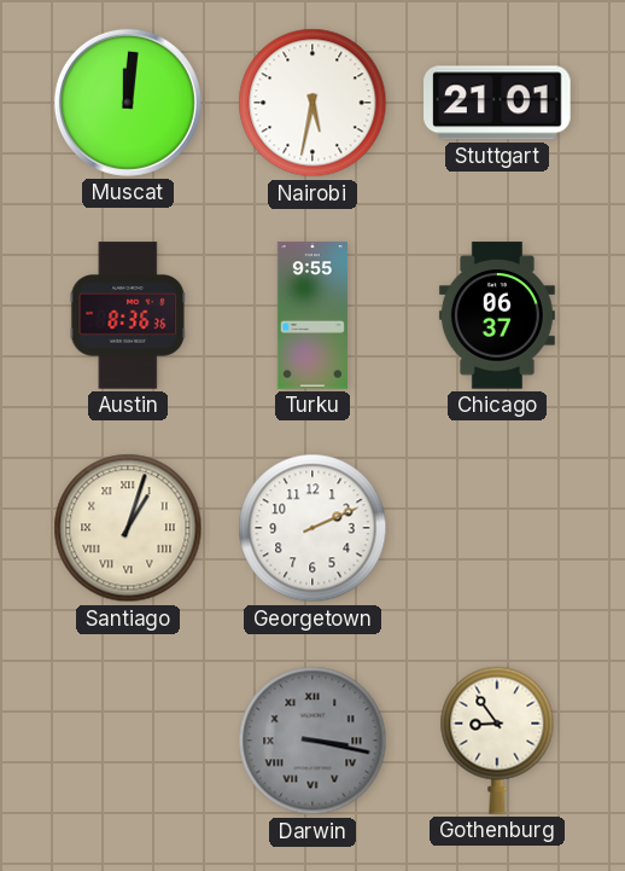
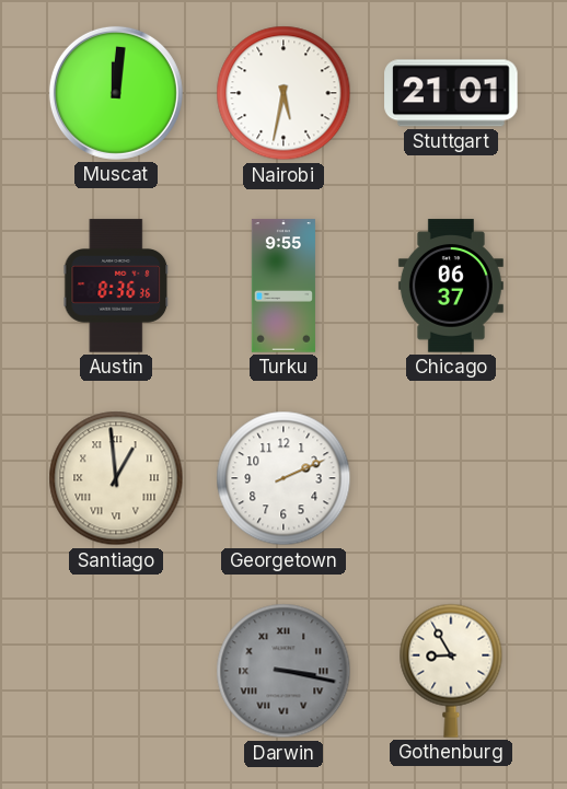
Santiago: 1:03 -> 12:59
Gothenburg: 8:54 -> 8:55
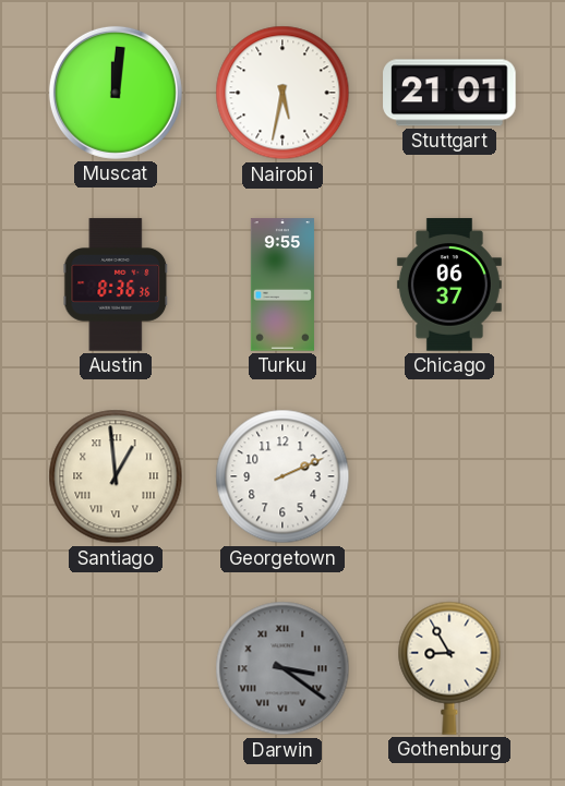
Darwin: 3:17 -> 3:21
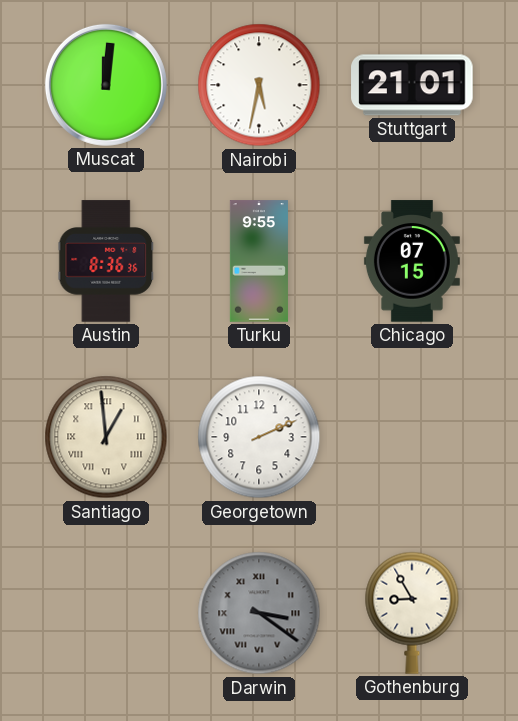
Chicago: 06:37 -> 07:15
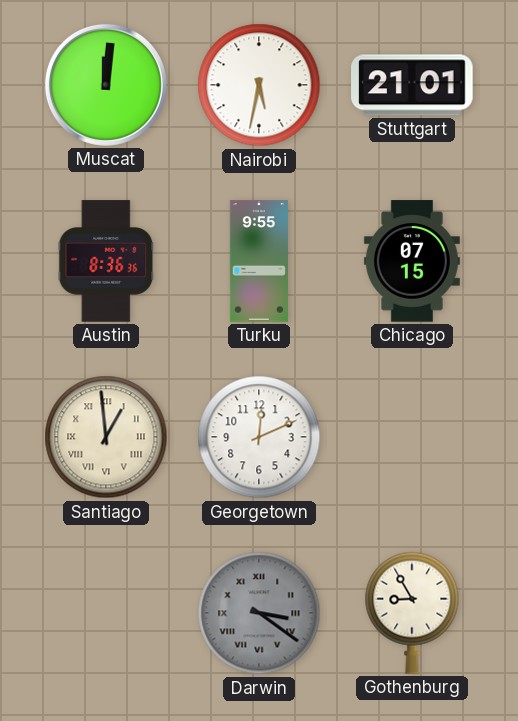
Georgetown: 2:11 -> 12:11
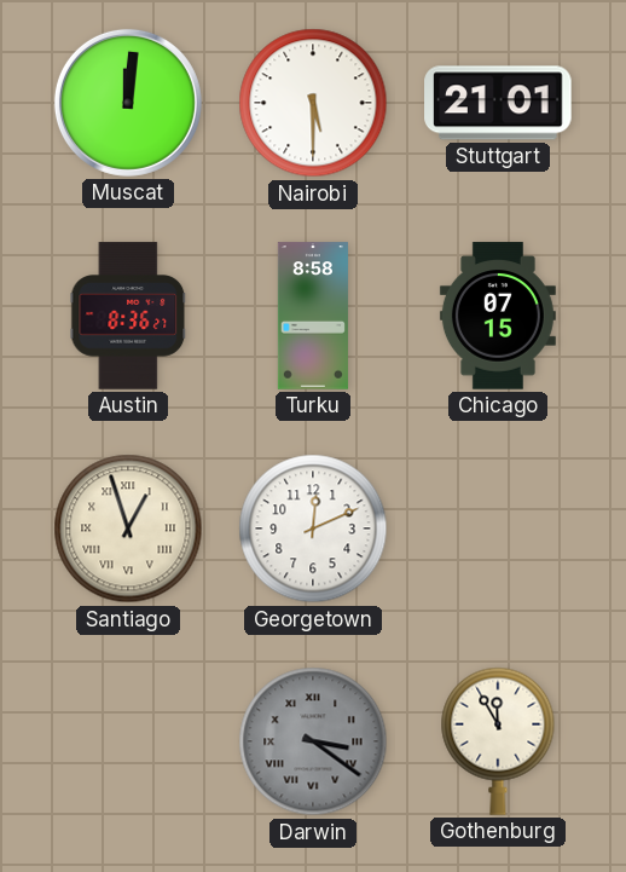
Nairobi: 5:32 -> 5:30
Austin: 8:36:36 -> 8:36:27
Turku: 9:55 -> 8:58
Santiago: 12:59 -> 12:57
Gothenburg: 8:55 -> 11:55
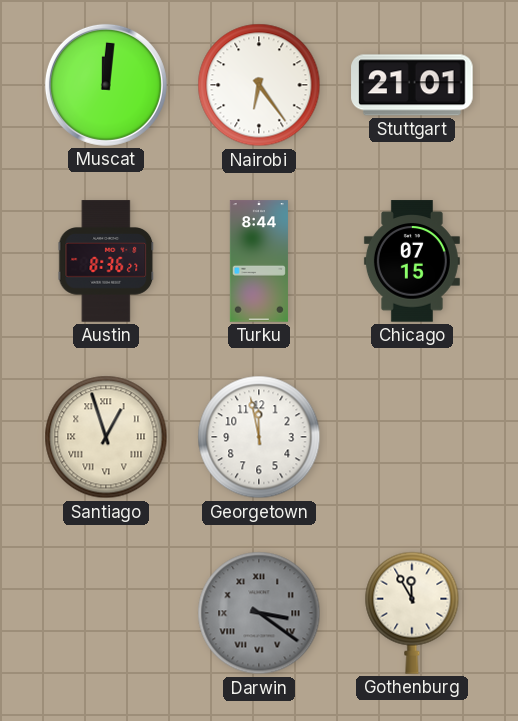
Nairobi: 5:30 -> 6:24
Turku: 8:58 -> 8:44
Georgetown: 12:11 -> 11:58
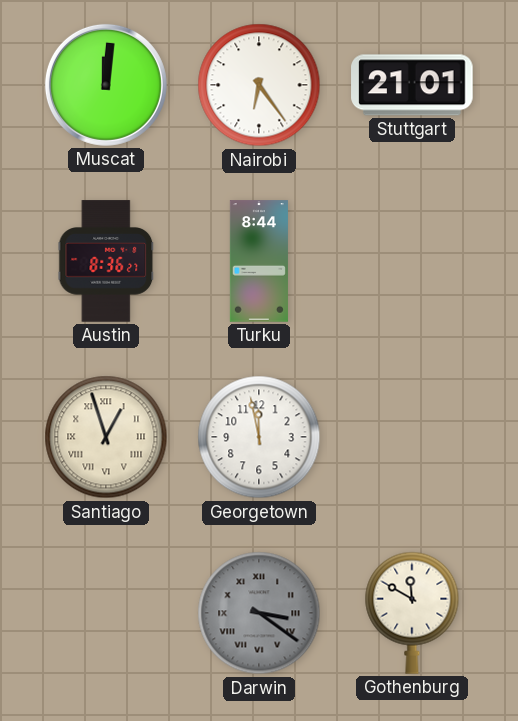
Chicago: 07:15 -> none
Gothenburg: 11:55 -> 11:50
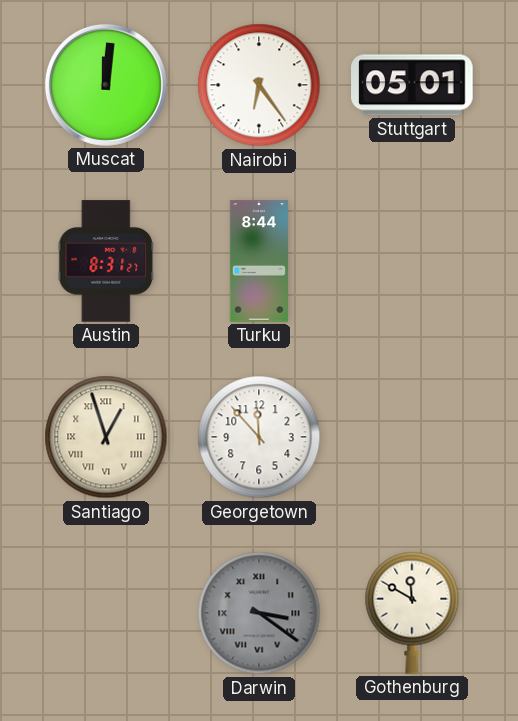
Stuttgart: 21:01 -> 05:01
Austin: 8:36 -> 8:31
Georgetown: 11:58 -> 11:53
